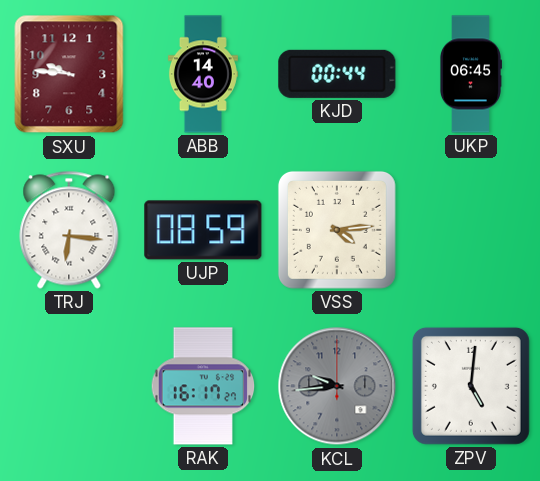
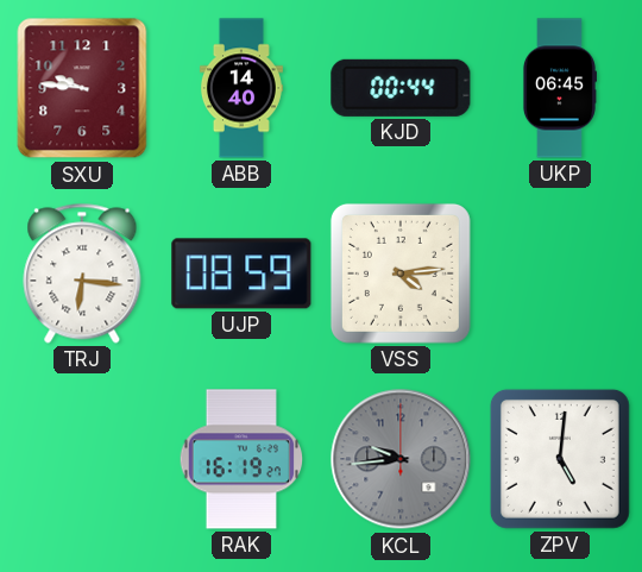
RAK: 16:17 -> 16:19
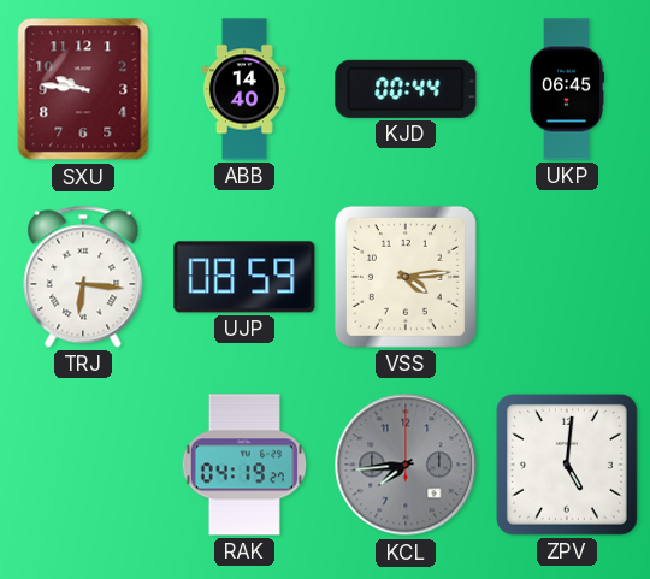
RAK: 16:19 -> 04:19
KCL: 9:44 -> 7:44
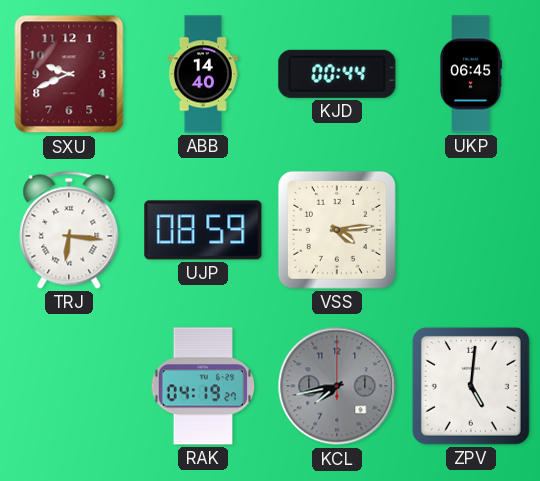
SXU: 9:46 -> 9:41
KCL: 7:44 -> 7:43
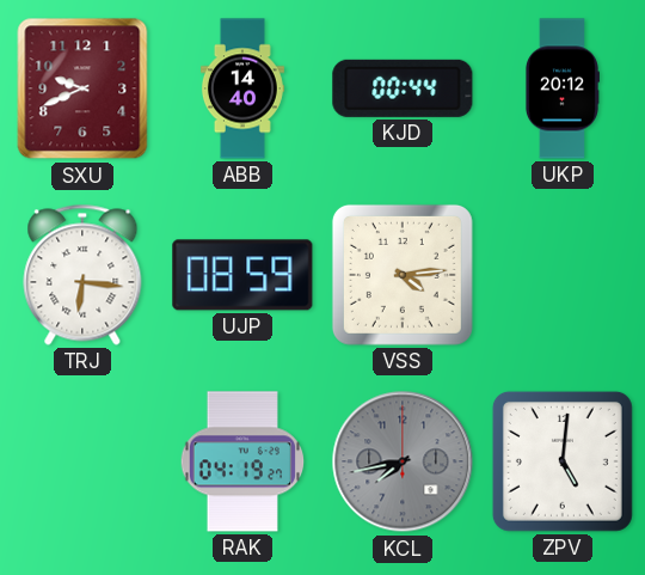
UKP: 06:45 -> 20:12
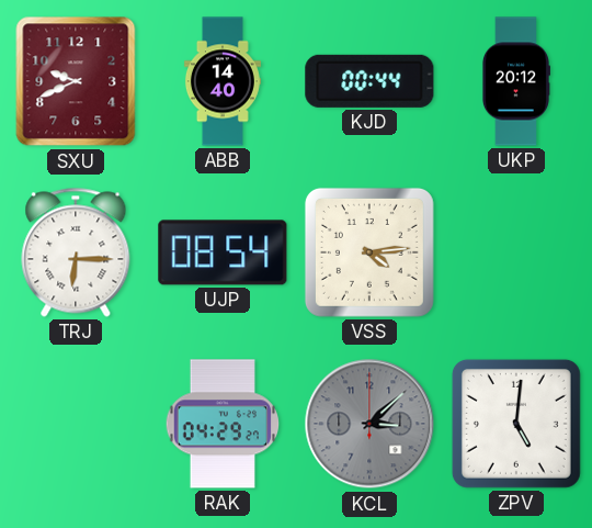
TRJ: 6:16 -> 6:15
UJP: 08:59 -> 08:54
RAK: 04:19 -> 04:29
KCL: 7:43 -> 3:08
